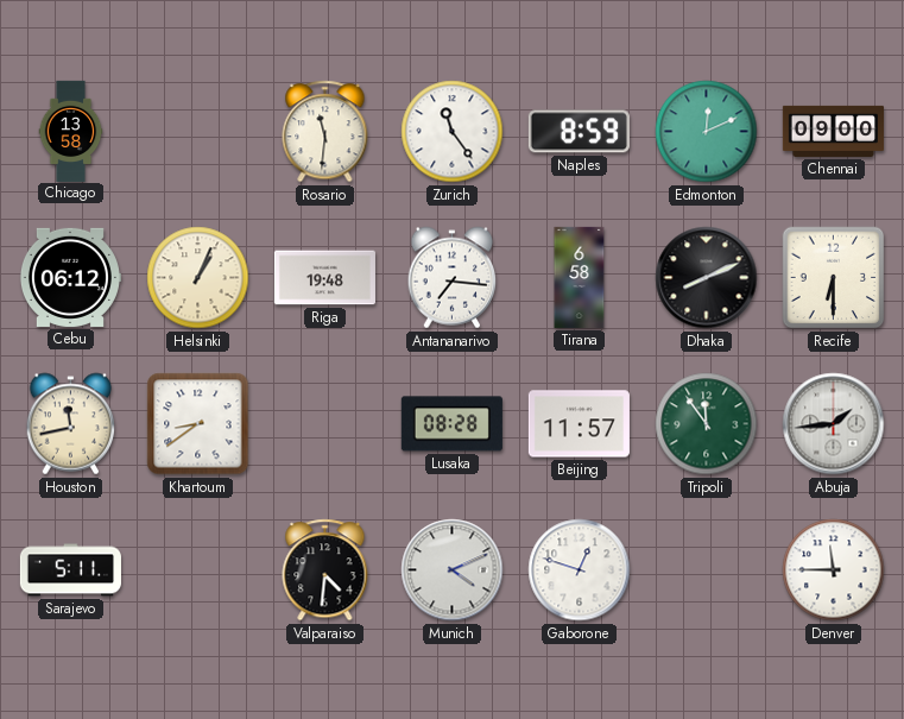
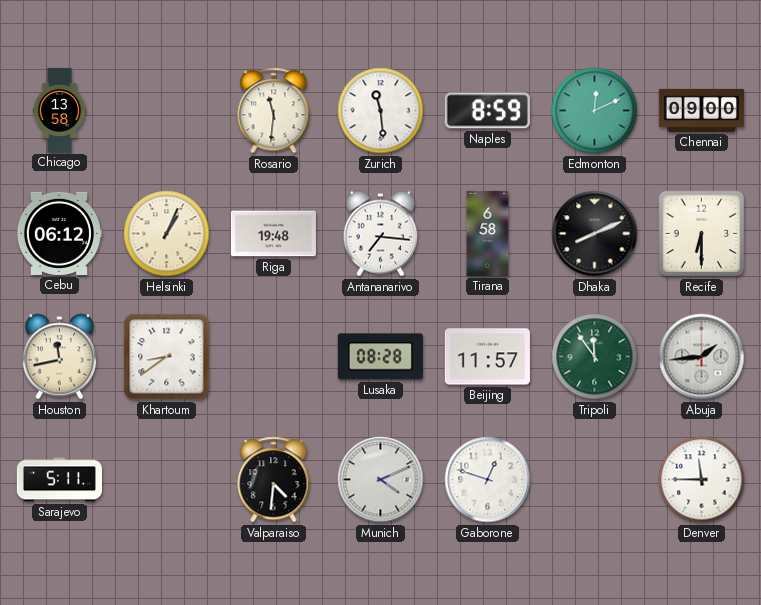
Zurich: 11:24 -> 11:29
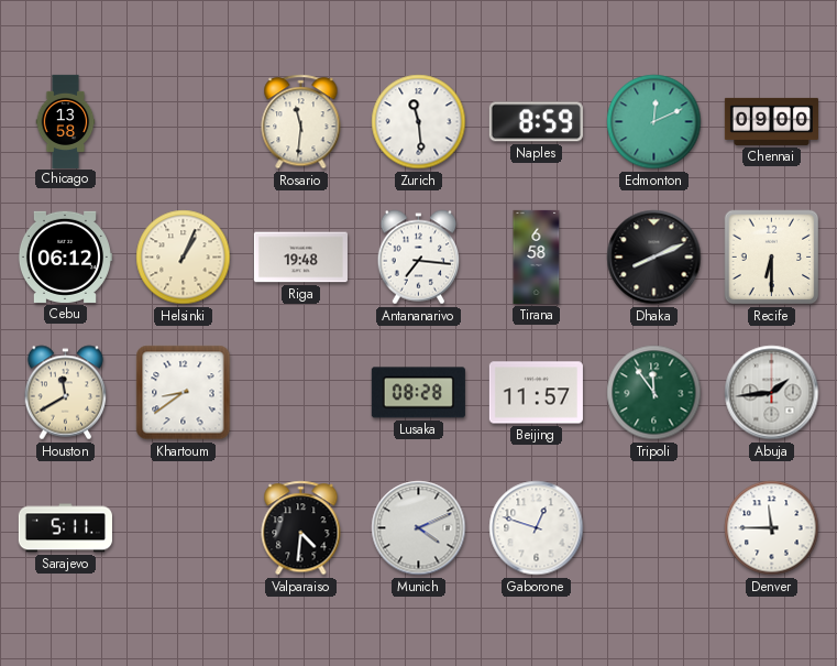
Houston: 11:43 -> 11:40
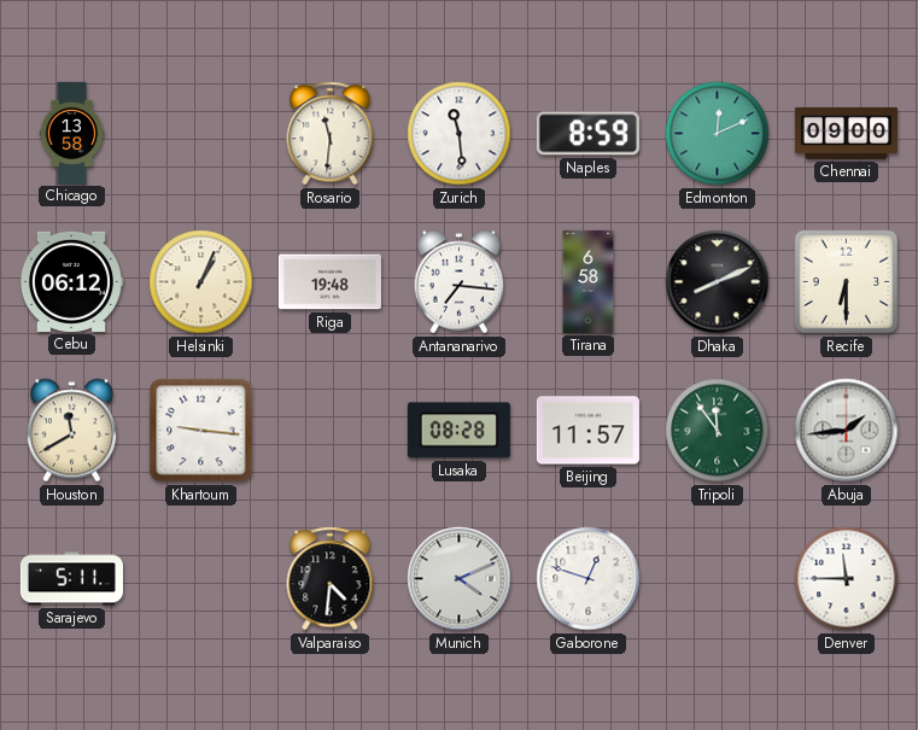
Khartoum: 8:39 -> 9:16
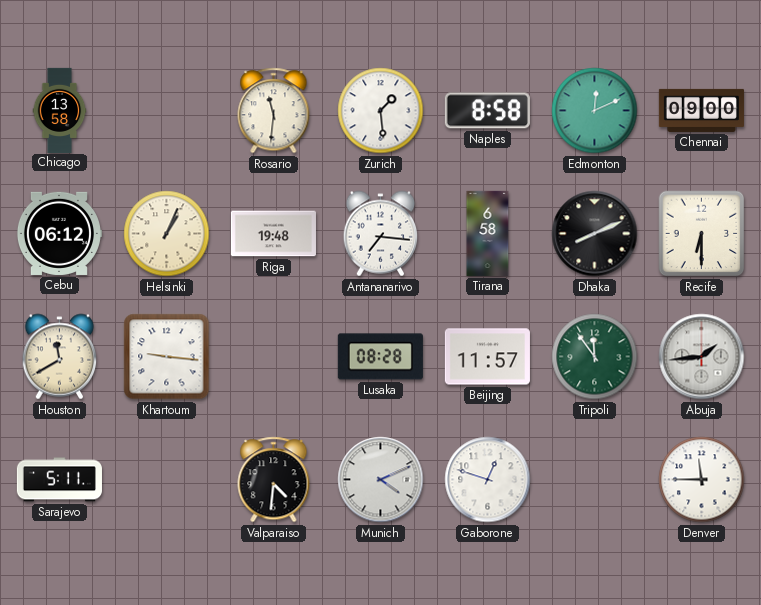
Zurich: 11:29 -> 1:29
Naples: 8:59 -> 8:58
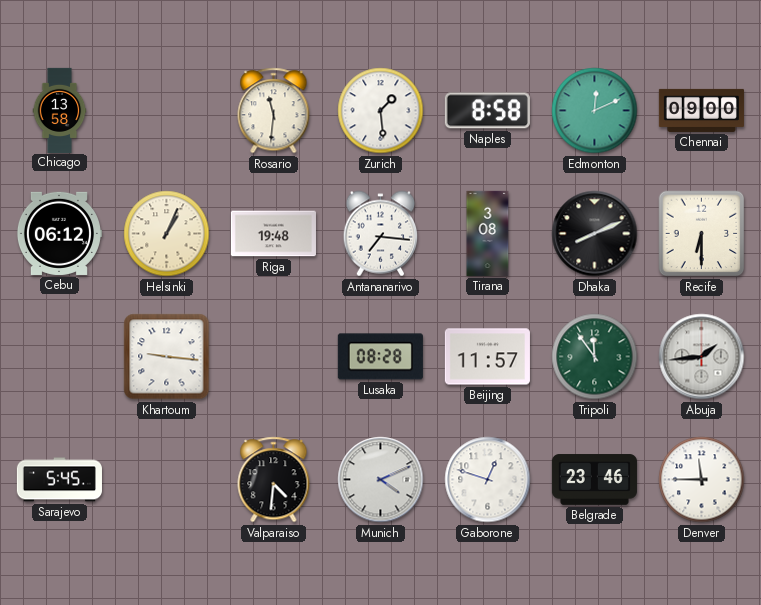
Tirana: 6:58 -> 3:08
Houston: 11:40 -> none
Sarajevo: 5:11 -> 5:45
Belgrade: none -> 23:46
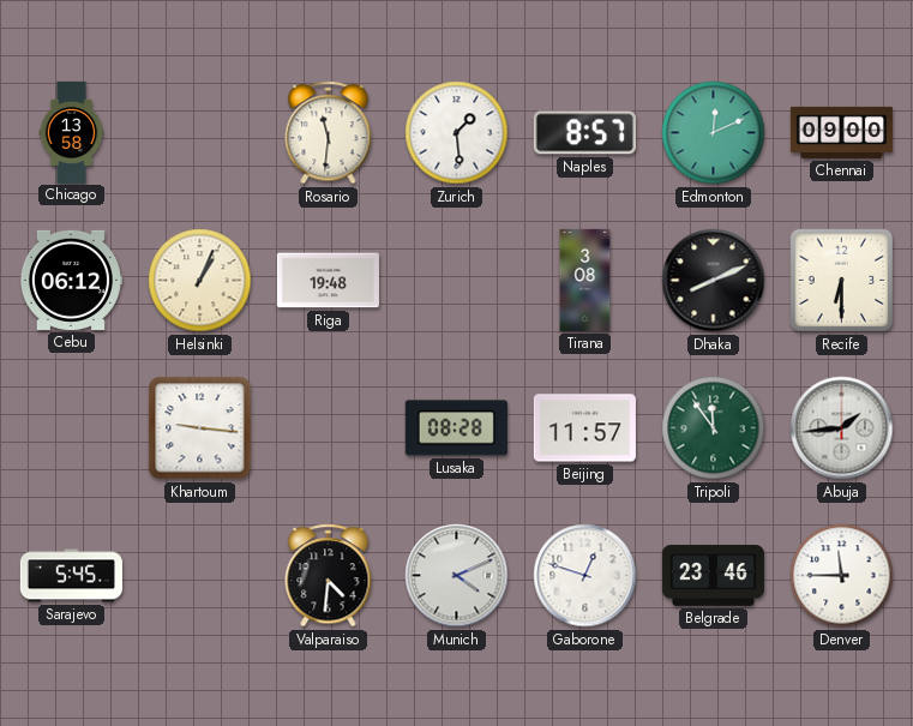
Naples: 8:58 -> 8:57
Antananarivo: 7:16 -> none
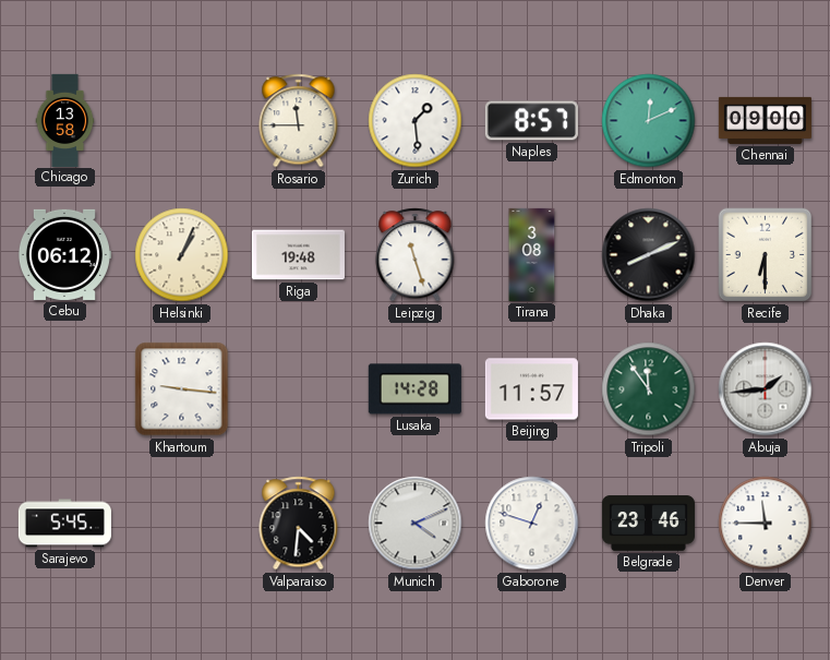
Rosario: 11:31 -> 11:45
Leipzig: none -> 11:27
Lusaka: 08:28 -> 14:28
